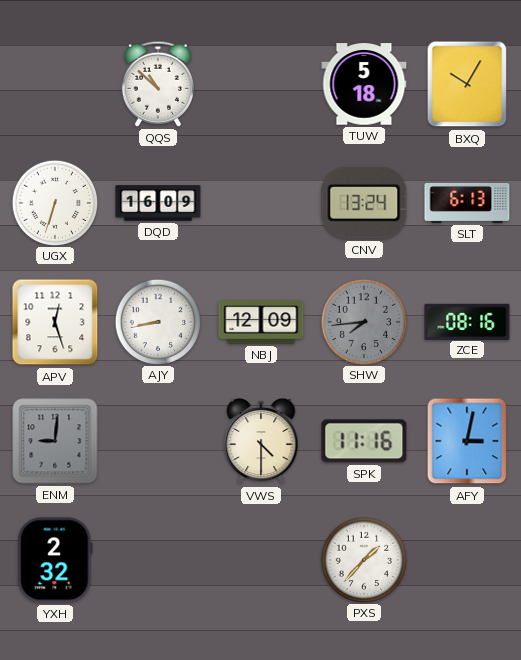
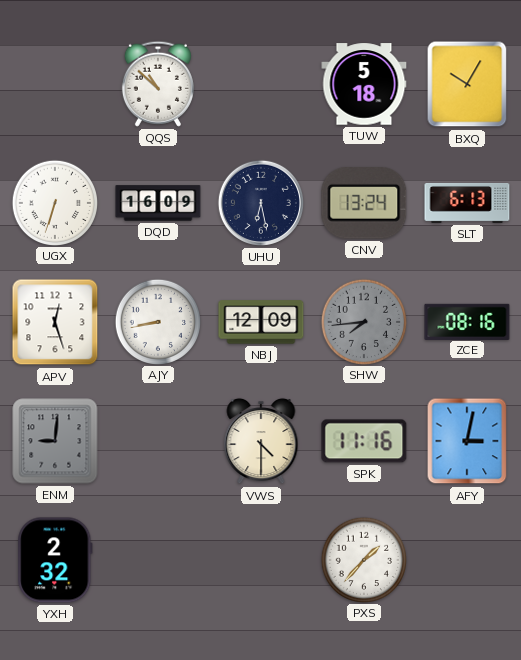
UHU: none -> 6:28
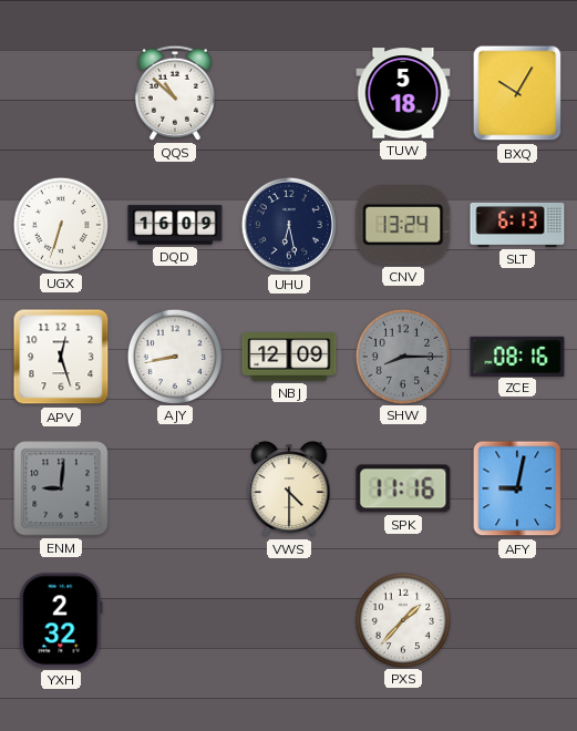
SHW: 7:44 -> 8:15
AFY: 3:02 -> 9:02
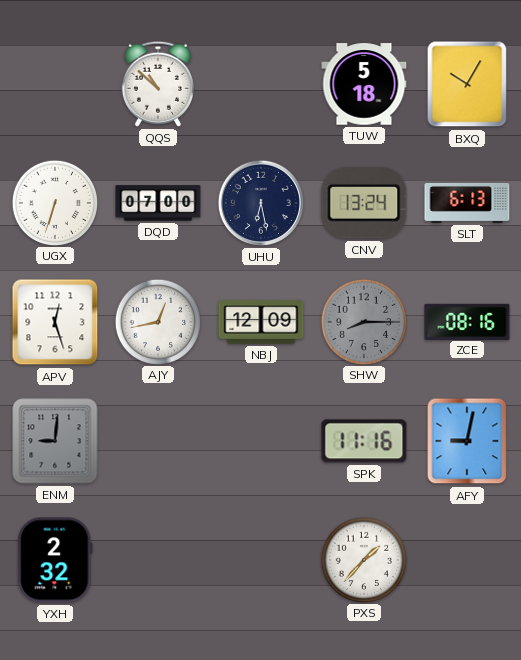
DQD: 16:09 -> 07:00
AJY: 8:43 -> 12:43
VWS: 4:30 -> none
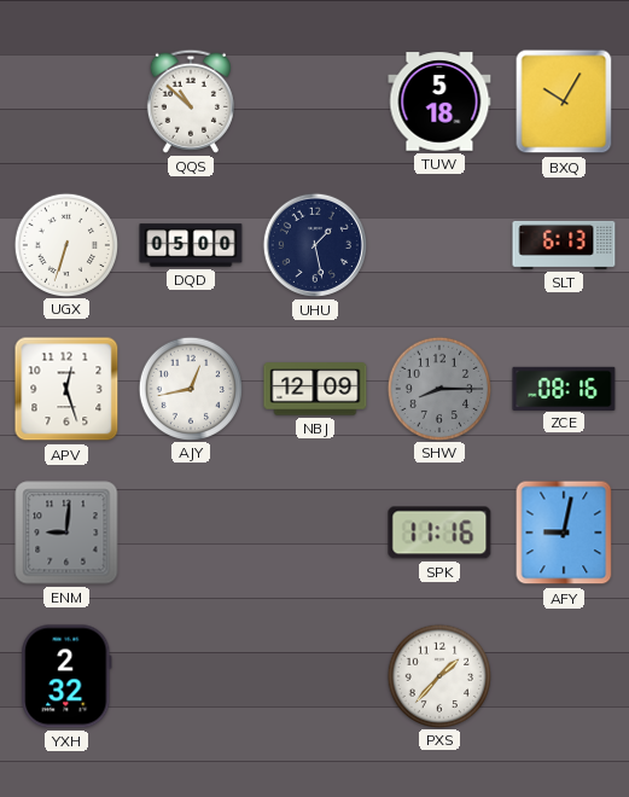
DQD: 07:00 -> 05:00
UHU: 6:28 -> 1:28
CNV: 13:24 -> none
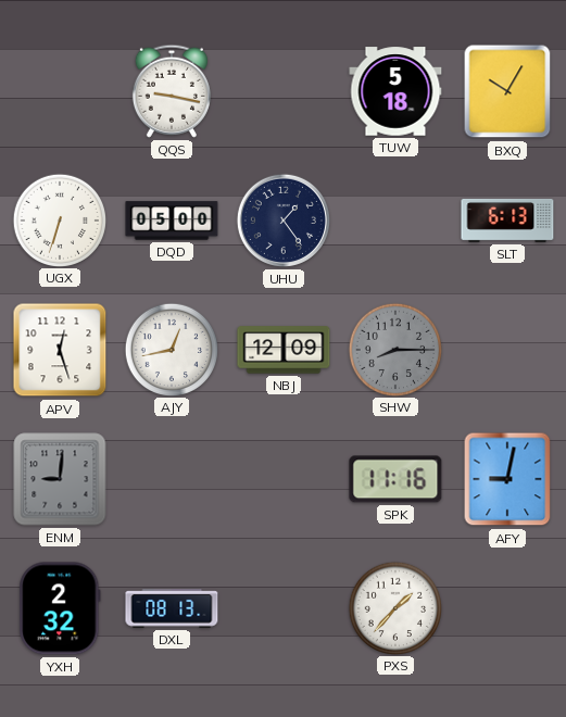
QQS: 10:52 -> 9:17
UHU: 1:28 -> 1:24
ZCE: 08:16 -> none
DXL: none -> 08:13
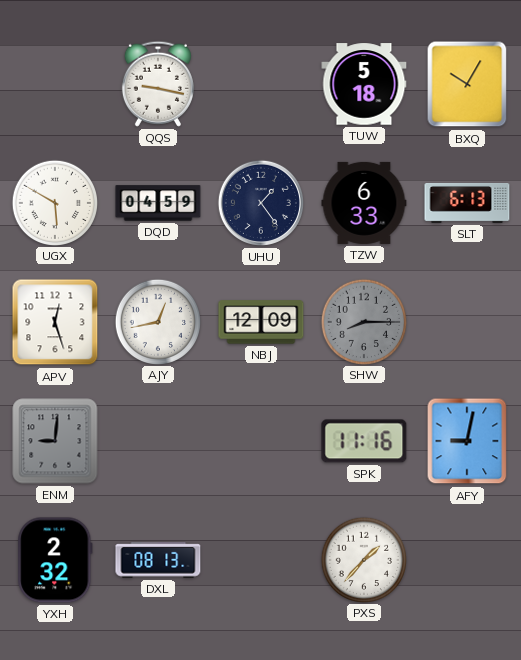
UGX: 6:33 -> 5:50
DQD: 05:00 -> 04:59
TZW: none -> 6:33
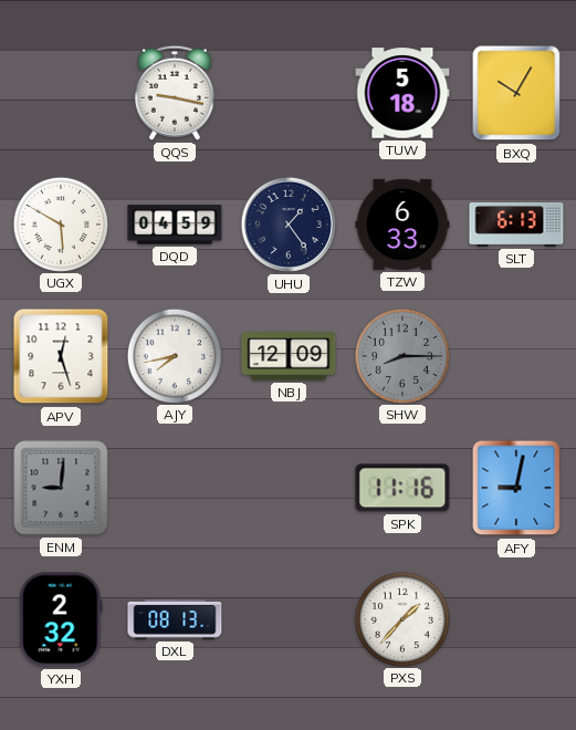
AJY: 12:43 -> 7:43
